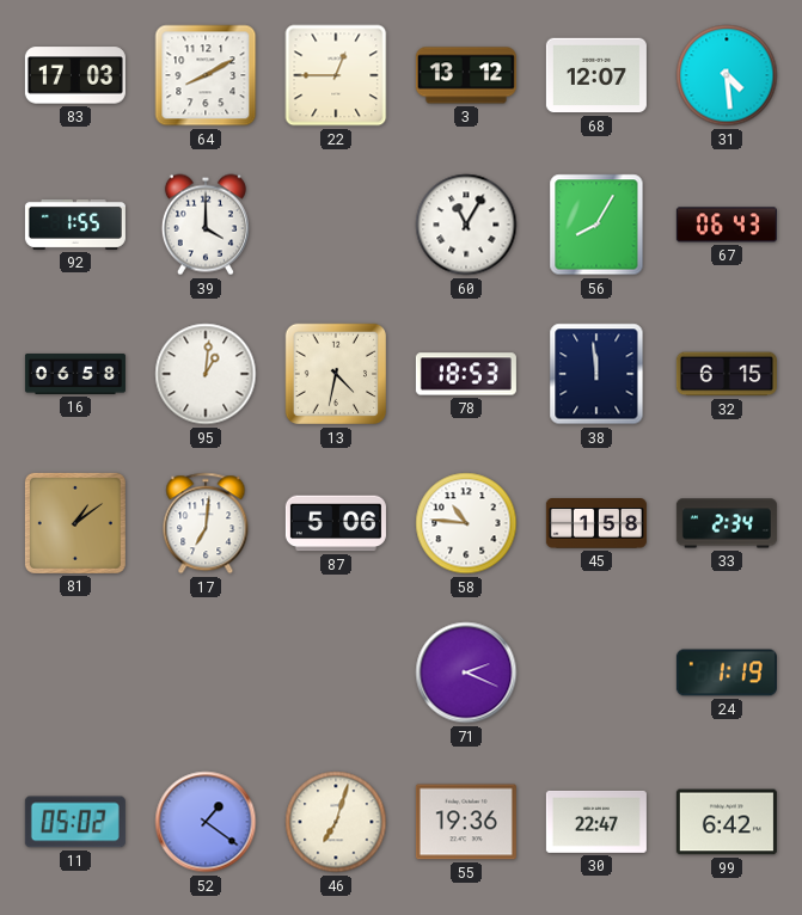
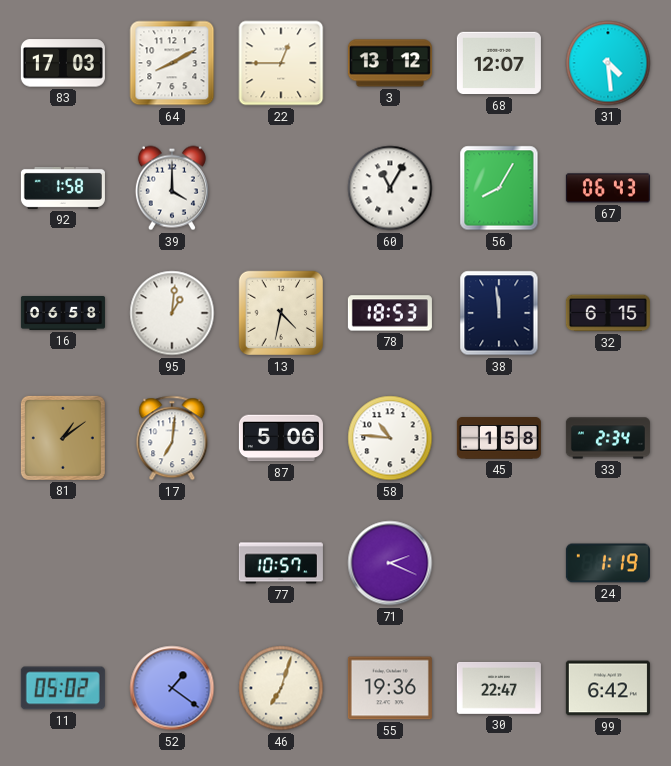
92: 1:55 -> 1:58
77: none -> 10:57
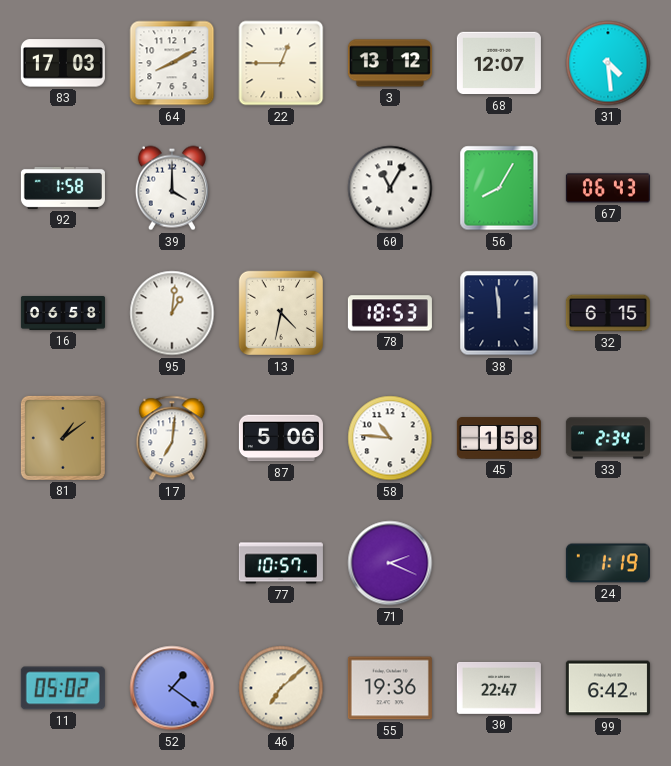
46: 7:03 -> 7:08
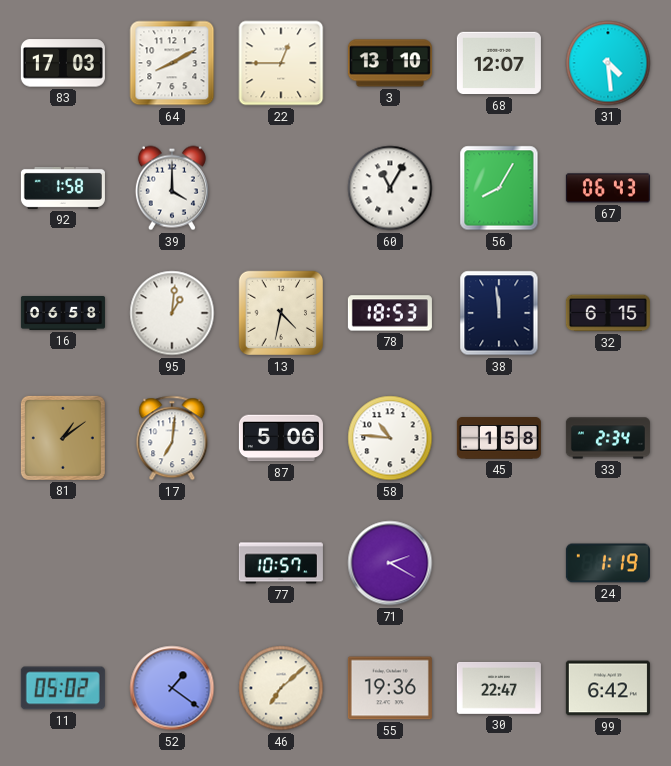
3: 13:12 -> 13:10
71: 2:19 -> 2:20
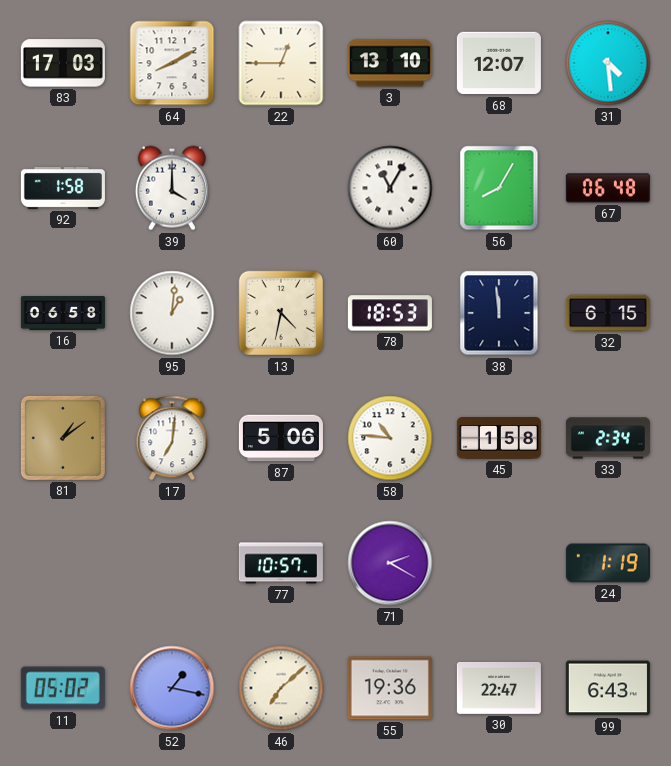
67: 06:43 -> 06:48
52: 1:21 -> 1:17
99: 6:42 -> 6:43
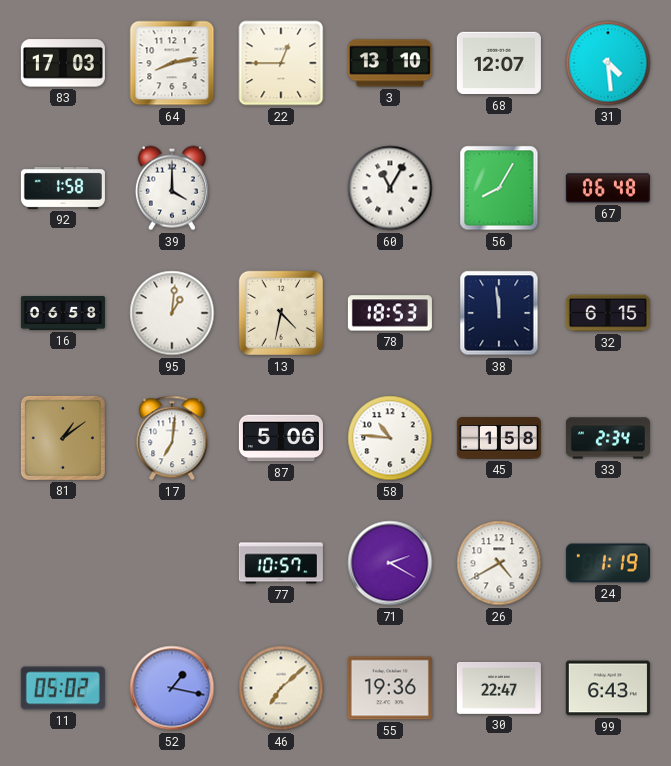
64: 8:10 -> 8:13
26: none -> 4:40
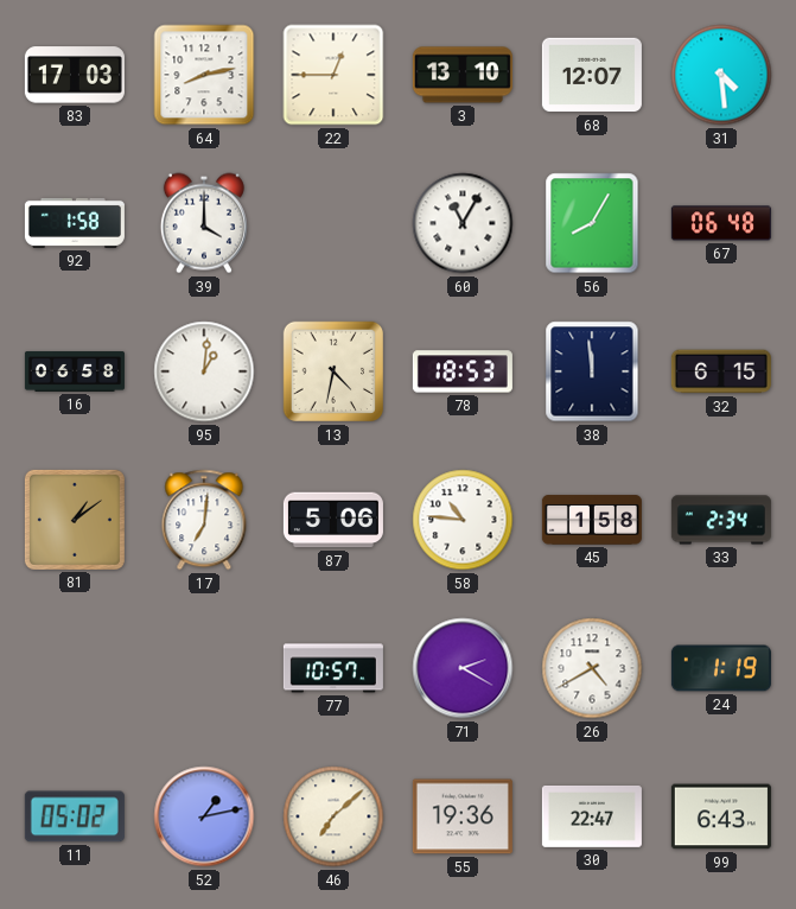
52: 1:17 -> 1:13
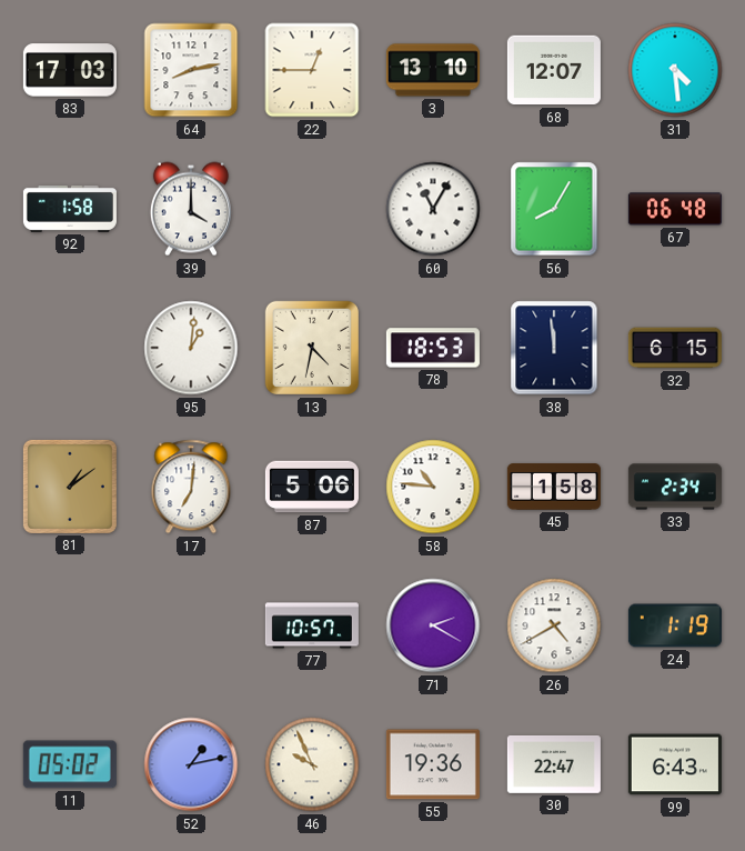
16: 06:58 -> none
46: 7:08 -> 9:56
